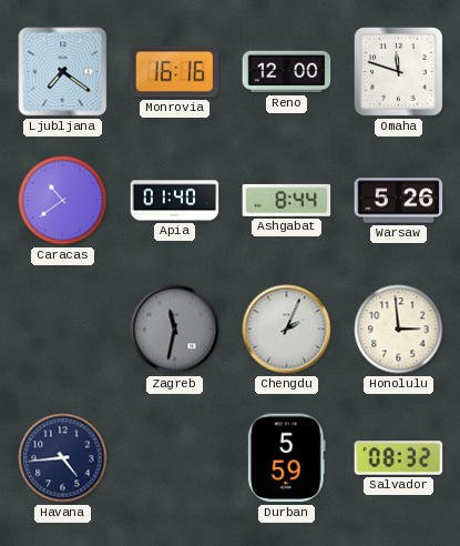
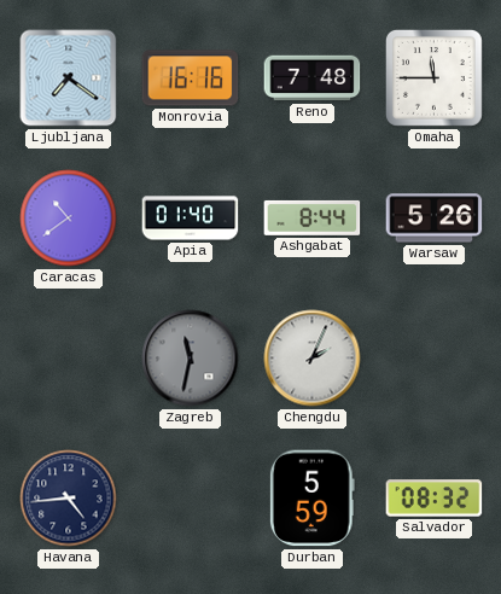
Reno: 12:00 -> 7:48
Omaha: 11:48 -> 11:45
Honolulu: 2:59 -> none
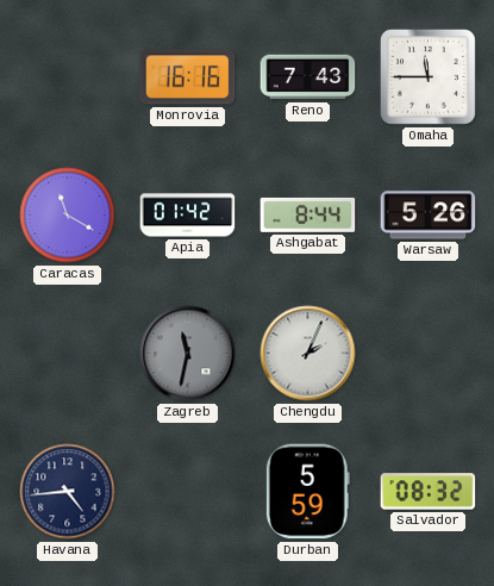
Ljubljana: 7:21 -> none
Reno: 7:48 -> 7:43
Caracas: 10:39 -> 11:20
Apia: 01:40 -> 01:42
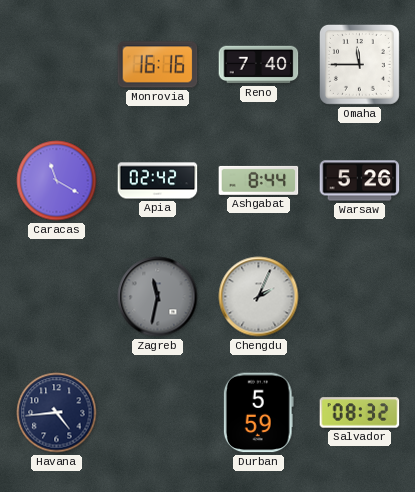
Reno: 7:43 -> 7:40
Apia: 01:42 -> 02:42
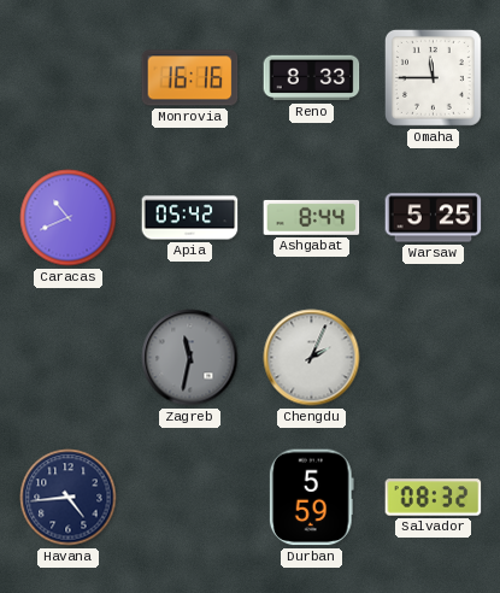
Reno: 7:40 -> 8:33
Caracas: 11:20 -> 10:41
Apia: 02:42 -> 05:42
Warsaw: 5:26 -> 5:25
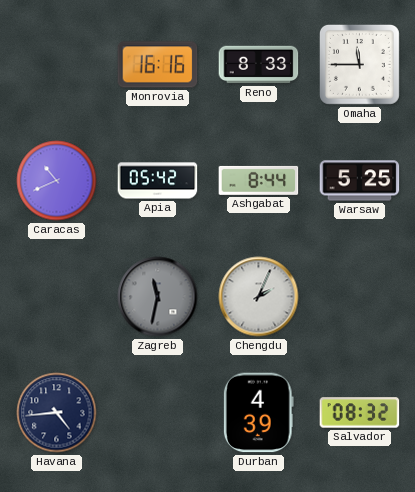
Durban: 5:59 -> 4:39
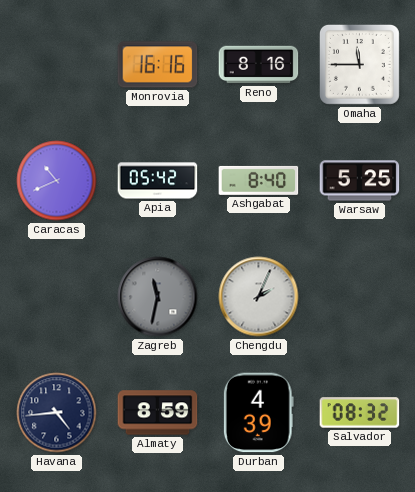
Reno: 8:33 -> 8:16
Ashgabat: 8:44 -> 8:40
Almaty: none -> 8:59
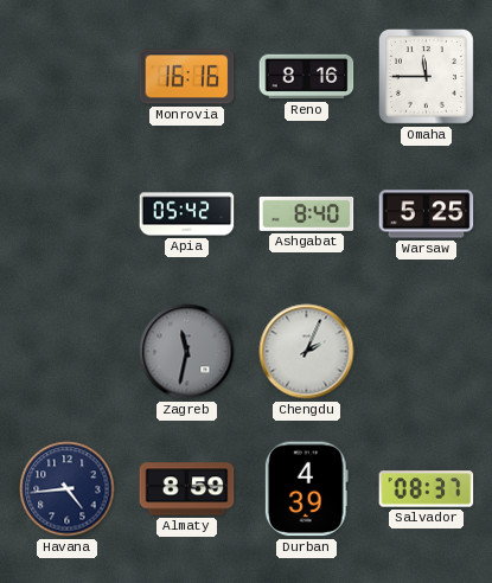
Caracas: 10:41 -> none
Salvador: 08:32 -> 08:37
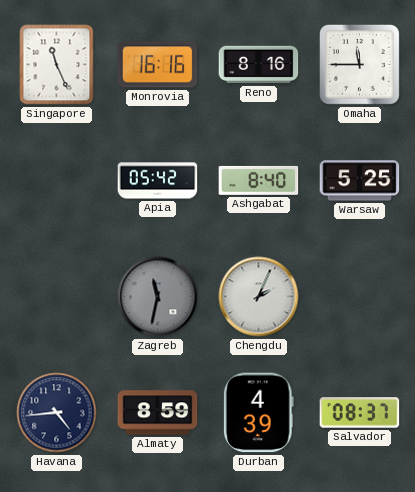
Singapore: none -> 11:26
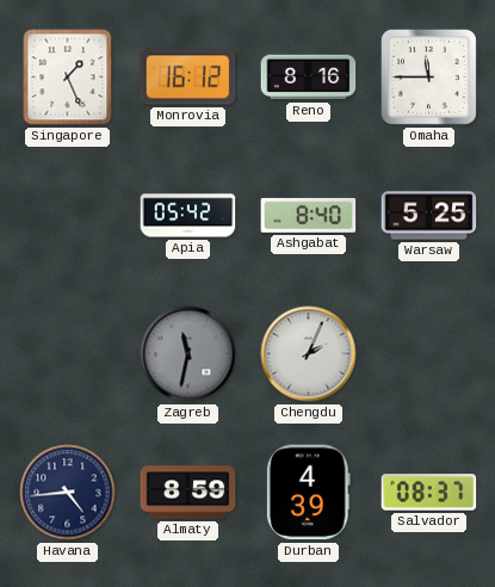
Singapore: 11:26 -> 1:26
Monrovia: 16:16 -> 16:12
